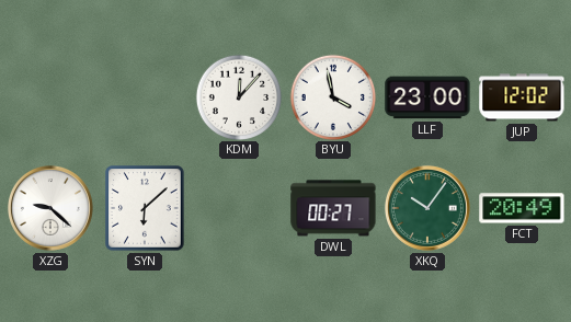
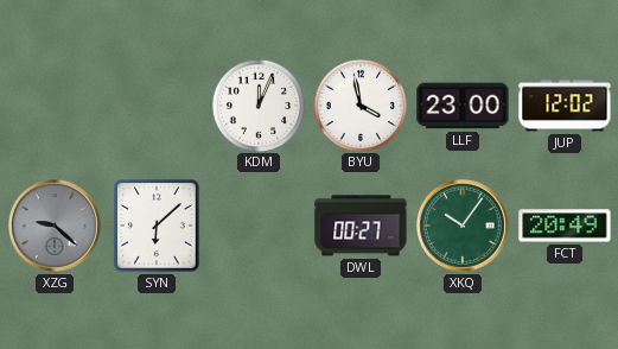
KDM: 12:07 -> 12:04
XZG dial: white -> grey
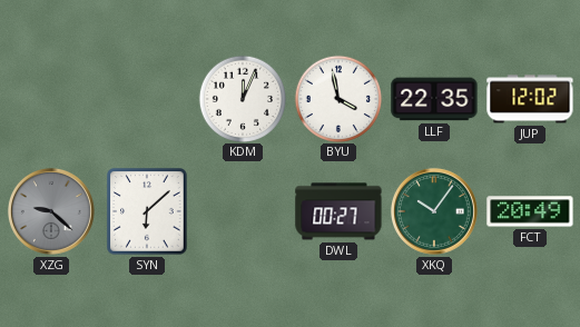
LLF: 23:00 -> 22:35
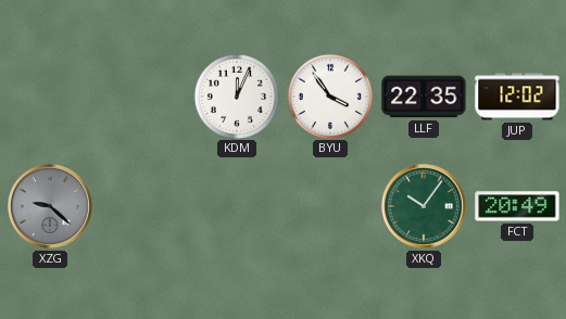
BYU: 3:58 -> 3:54
SYN: 6:08 -> none
DWL: 00:27 -> none
